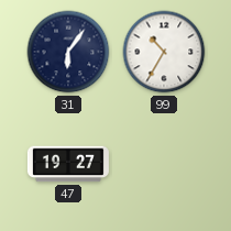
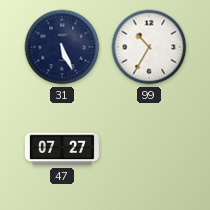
31: 6:06 -> 5:26
47: 19:27 -> 07:27
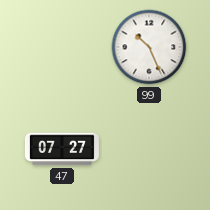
31: 5:26 -> none
99: 10:35 -> 10:26
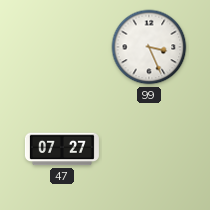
99: 10:26 -> 3:26
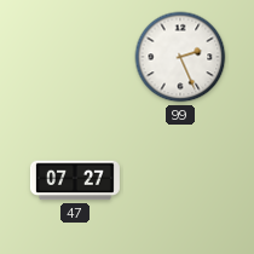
99: 3:26 -> 2:26
